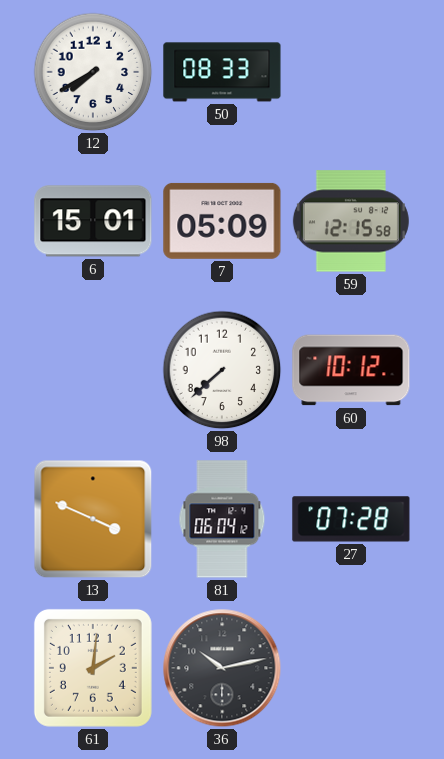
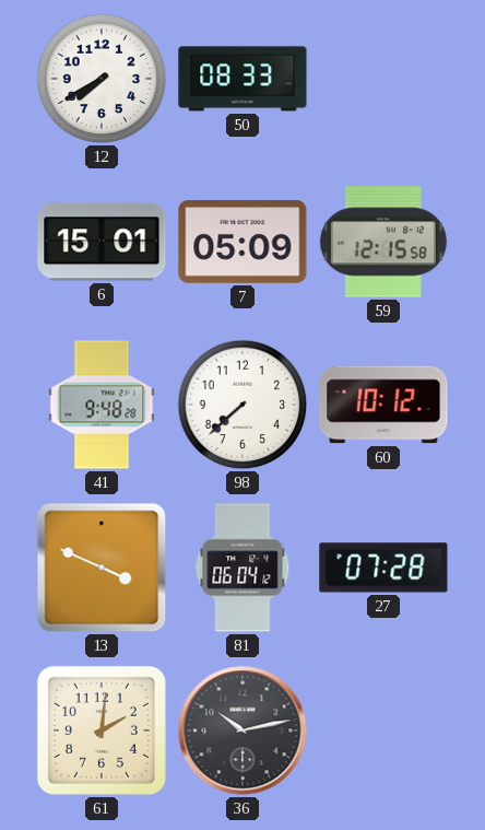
41: none -> 9:48
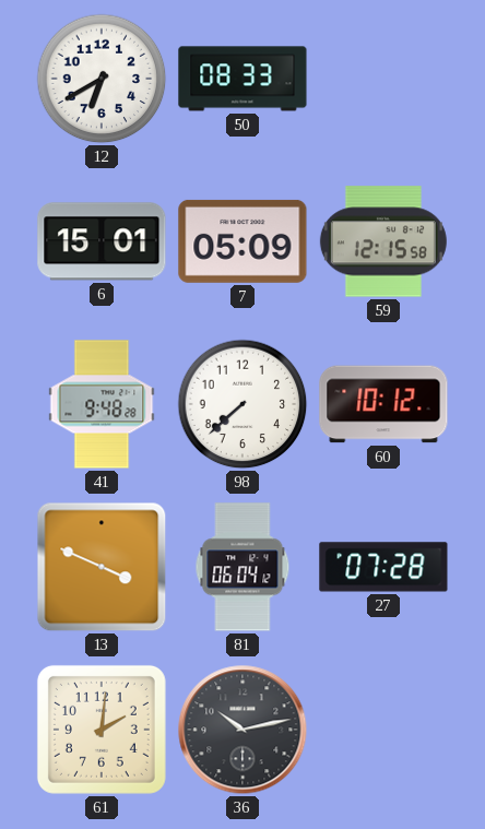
12: 7:40 -> 6:40
